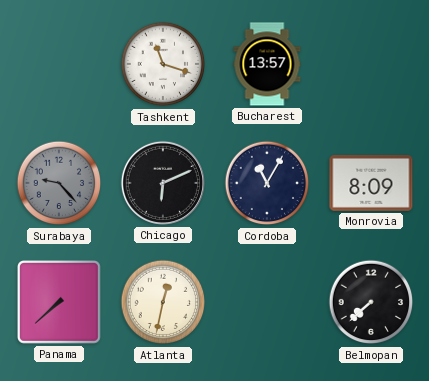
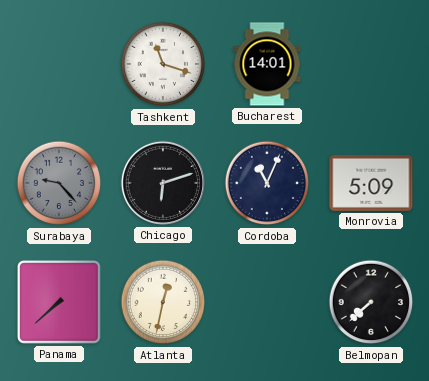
Bucharest: 13:57 -> 14:01
Chicago: 6:11 -> 6:12
Cordoba: 11:05 -> 11:04
Monrovia: 8:09 -> 5:09
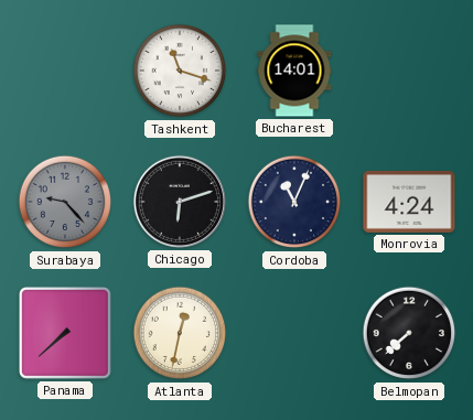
Monrovia: 5:09 -> 4:24
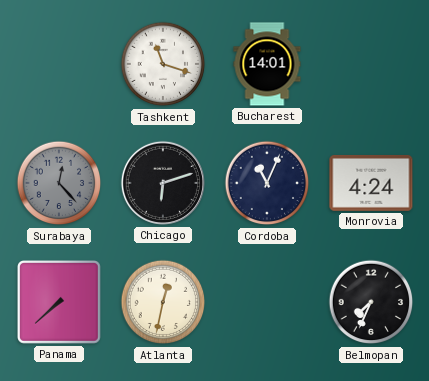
Surabaya: 9:23 -> 12:23
Belmopan: 7:38 -> 7:34
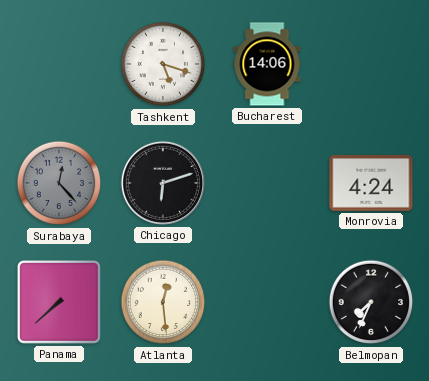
Tashkent: 11:18 -> 5:18
Bucharest: 14:01 -> 14:06
Cordoba: 11:04 -> none
Atlanta: 12:32 -> 12:29
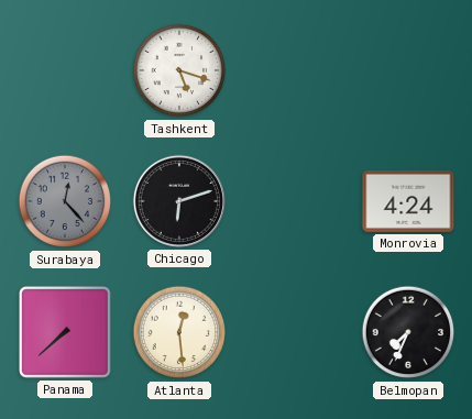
Bucharest: 14:06 -> none
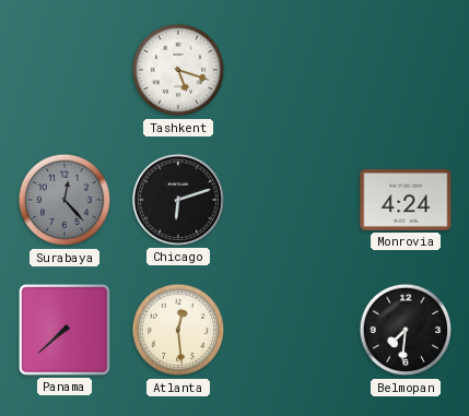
Belmopan: 7:34 -> 7:31
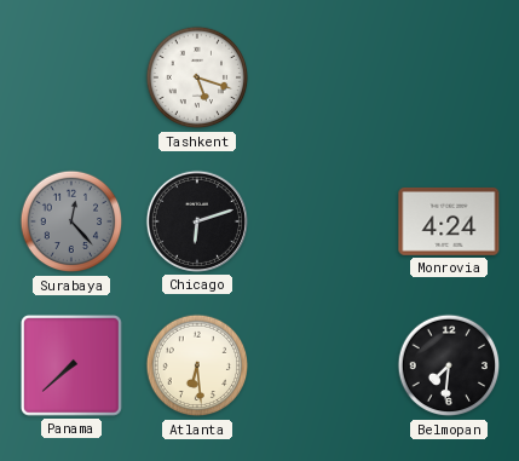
Atlanta: 12:29 -> 6:29
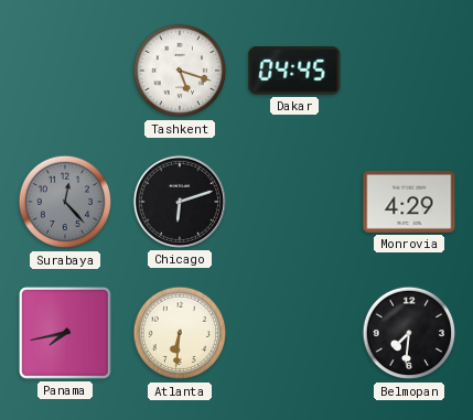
Dakar: none -> 04:45
Monrovia: 4:24 -> 4:29
Panama: 7:38 -> 7:43
Atlanta: 6:29 -> 6:31
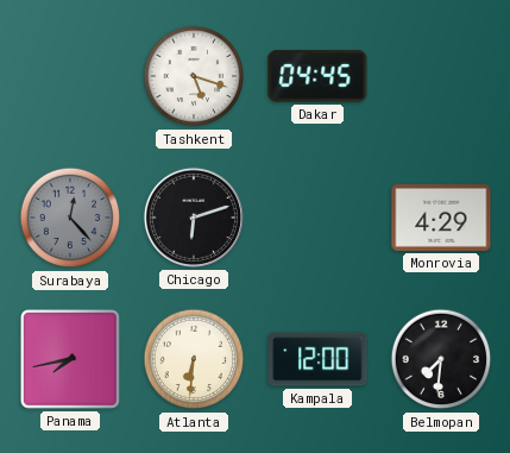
Kampala: none -> 12:00
